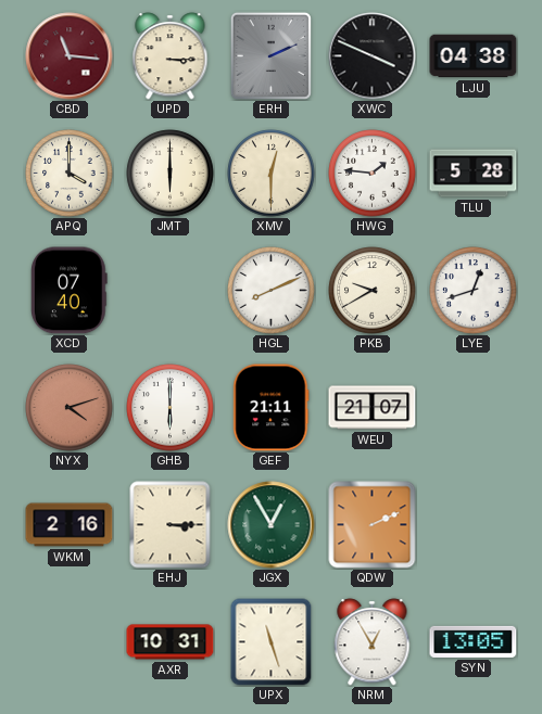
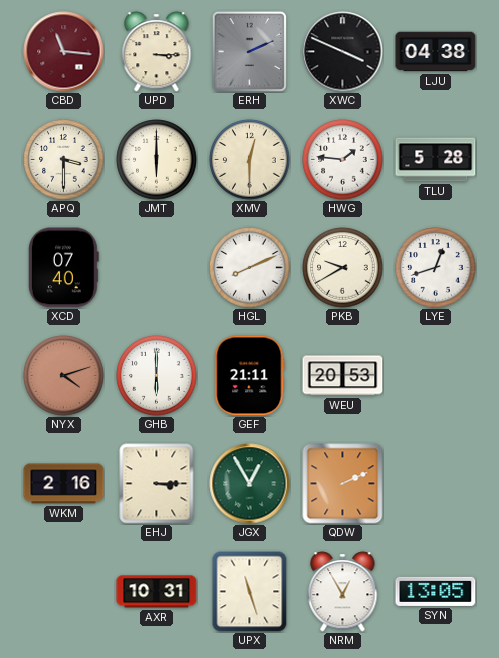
APQ: 4:00 -> 3:30
WEU: 21:07 -> 20:53
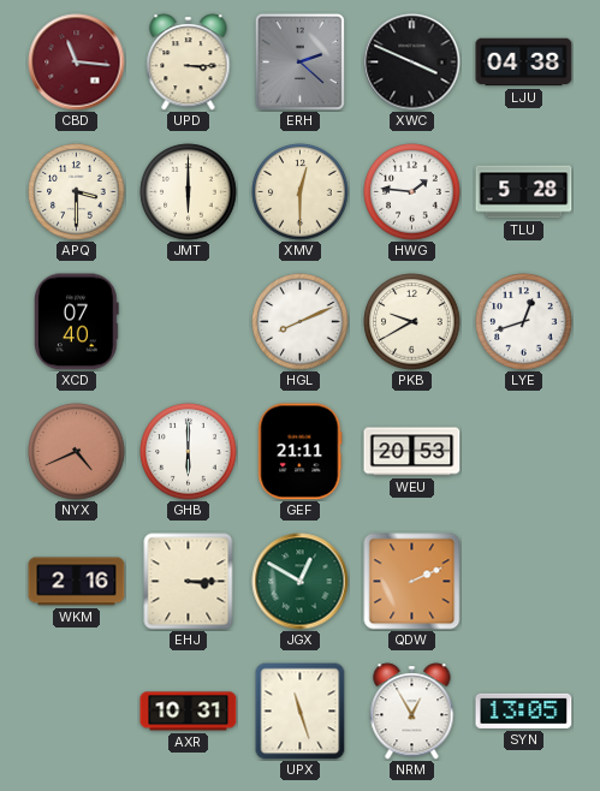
ERH: 2:11 -> 2:22
NYX: 4:12 -> 4:41
JGX: 12:55 -> 12:50
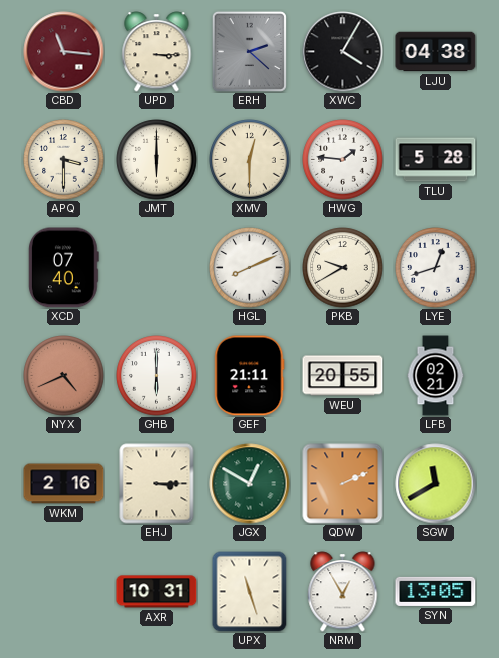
XWC: 3:49 -> 4:05
WEU: 20:53 -> 20:55
LFB: none -> 02:21
SGW: none -> 11:40
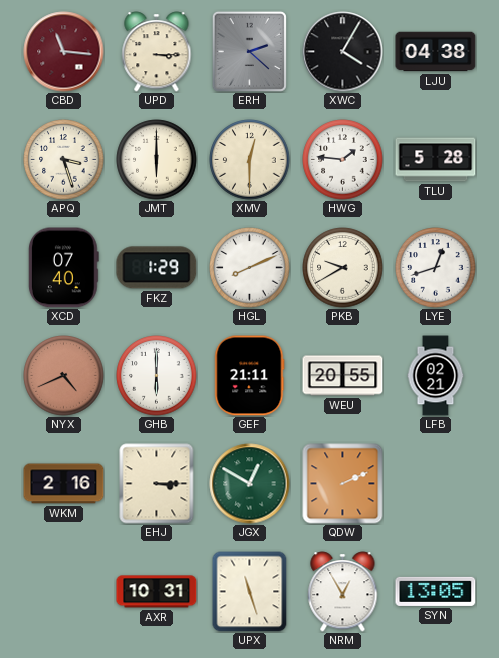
APQ: 3:30 -> 3:27
FKZ: none -> 1:29
SGW: 11:40 -> none
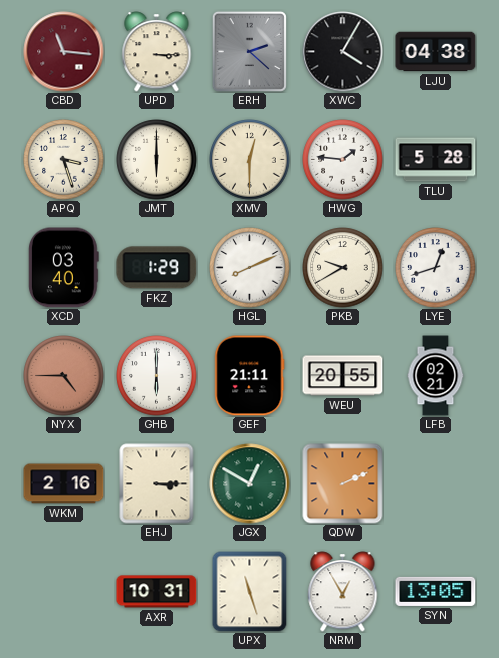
XCD: 07:40 -> 03:40
NYX: 4:41 -> 4:45
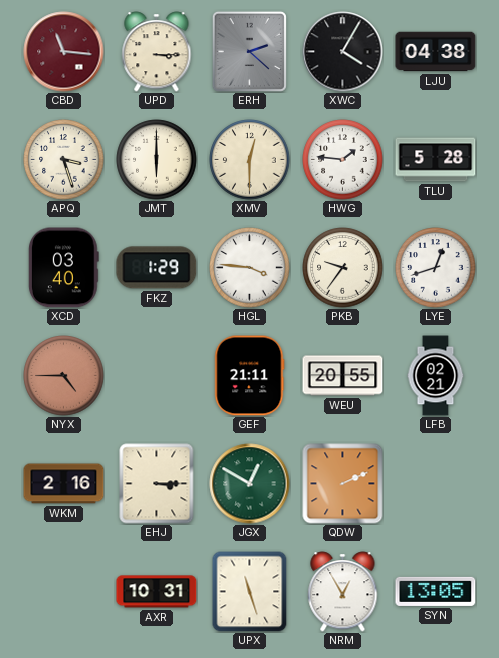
HGL: 8:11 -> 3:46
PKB: 9:40 -> 9:36
GHB: 6:00 -> none
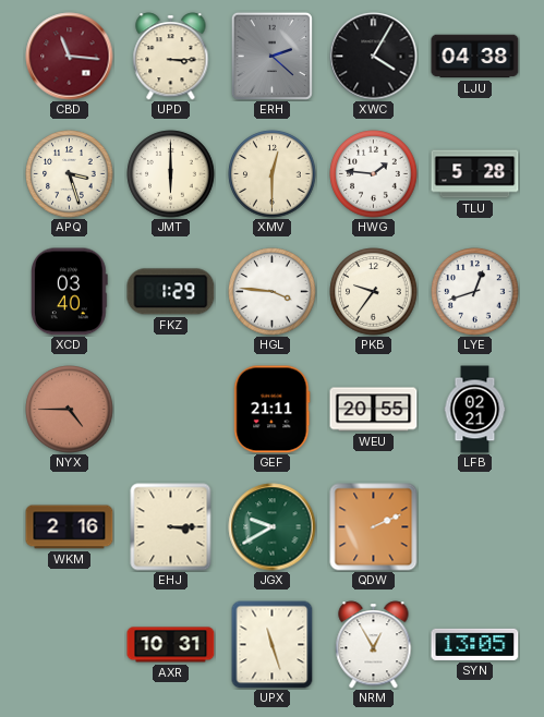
JGX: 12:50 -> 9:40
